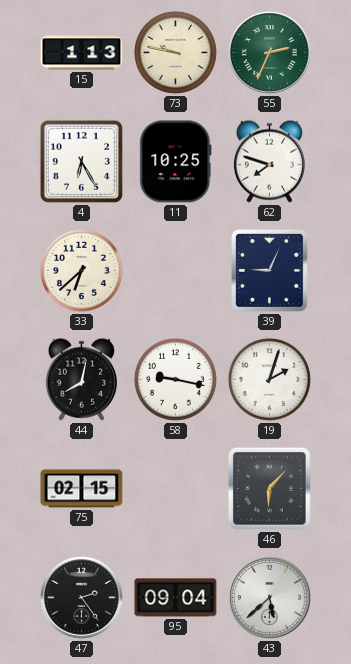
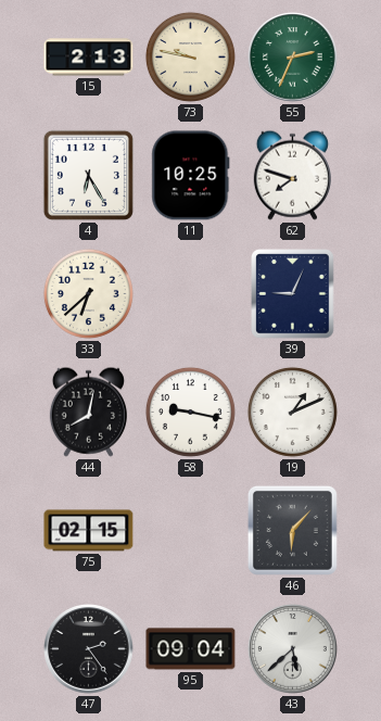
15: 1:13 -> 2:13
19: 2:03 -> 1:11
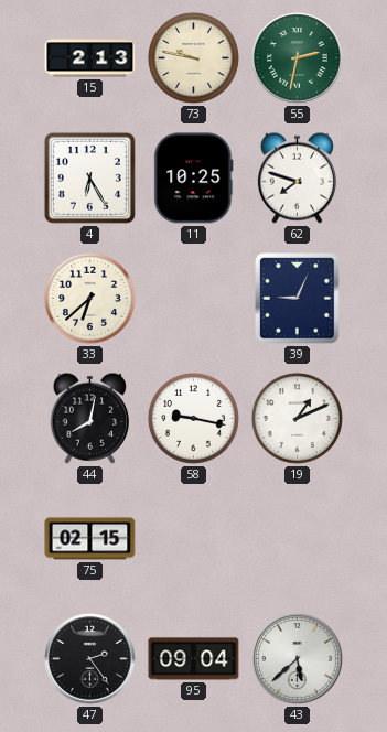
55: 2:34 -> 2:32
46: 6:07 -> none
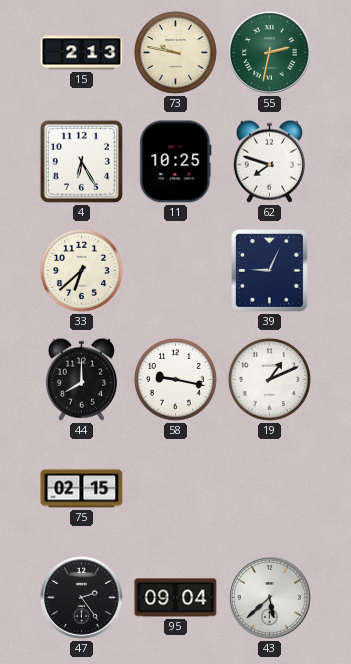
44: 8:02 -> 8:00
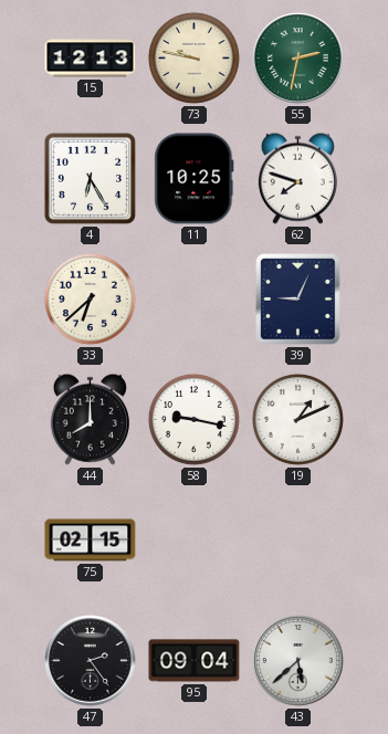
15: 2:13 -> 12:13
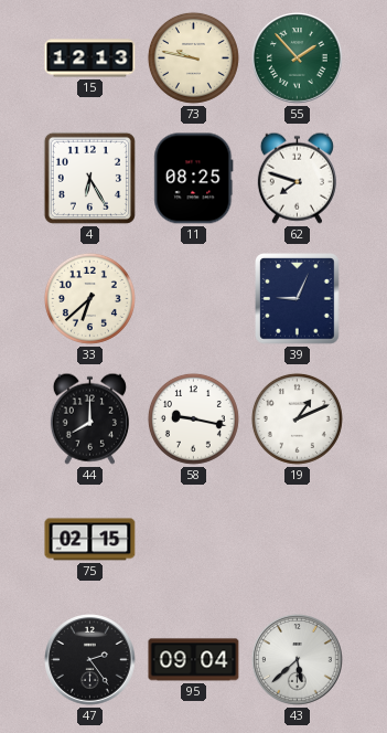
55: 2:32 -> 1:53
11: 10:25 -> 08:25
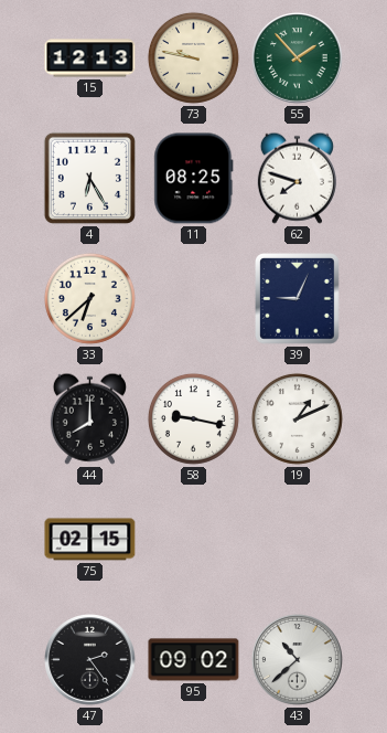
95: 09:04 -> 09:02
43: 5:38 -> 10:38
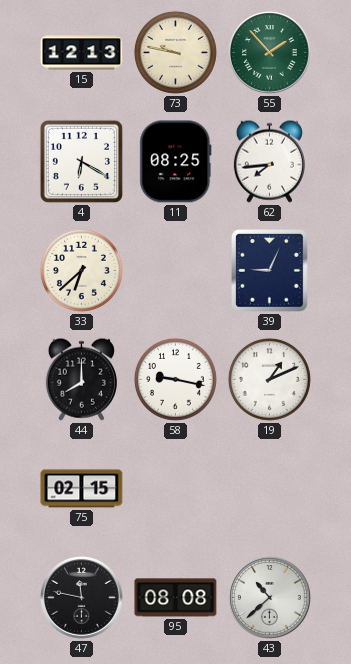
4: 6:25 -> 6:20
62: 7:48 -> 7:44
47: 2:24 -> 11:47
95: 09:02 -> 08:08
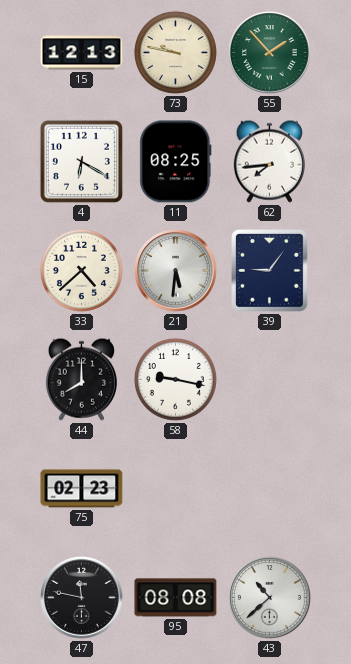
33: 6:38 -> 4:38
21: none -> 5:31
39: 9:04 -> 9:06
19: 1:11 -> none
75: 02:15 -> 02:23
